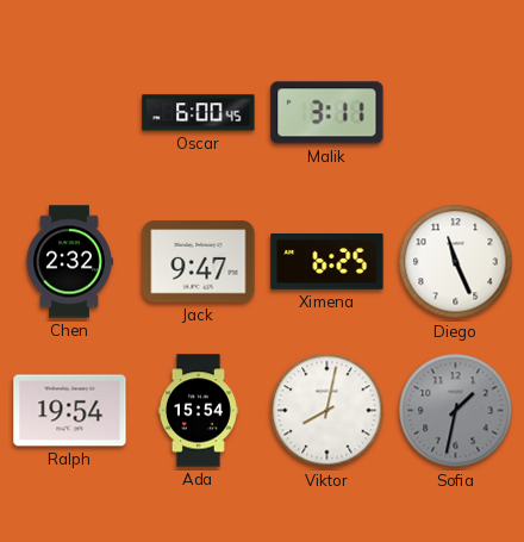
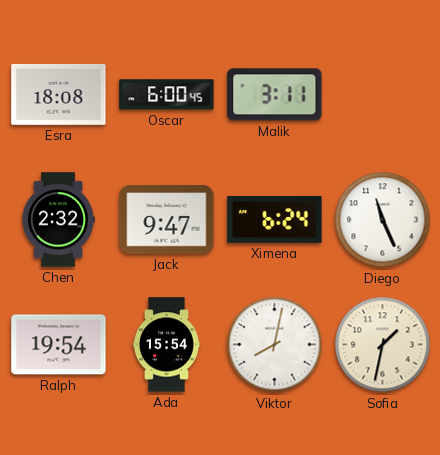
Esra: none -> 18:08
Ximena: 6:25 -> 6:24
Sofia dial: grey -> cream
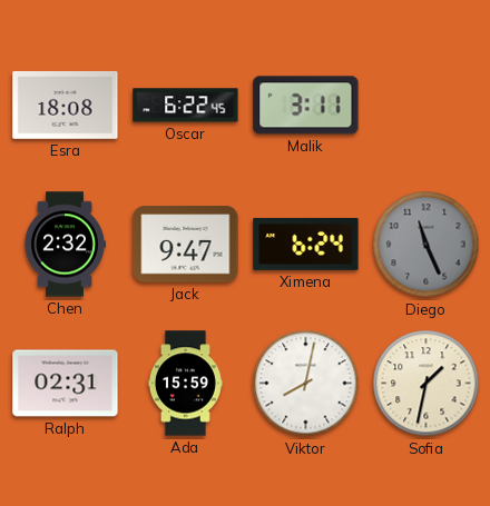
Oscar: 6:00 -> 6:22
Diego dial: white -> grey
Ralph: 19:54 -> 02:31
Ada: 15:54 -> 15:59
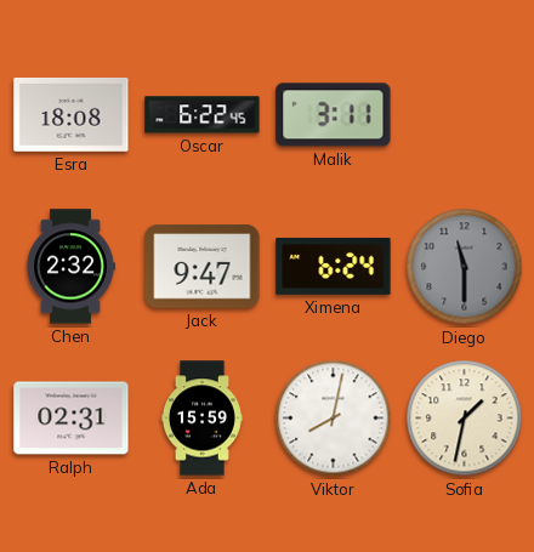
Diego: 11:26 -> 11:30
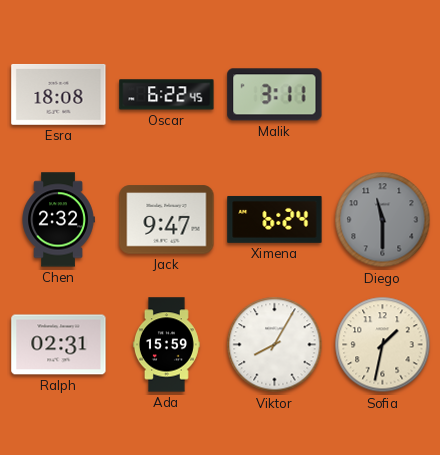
Viktor: 8:02 -> 8:05
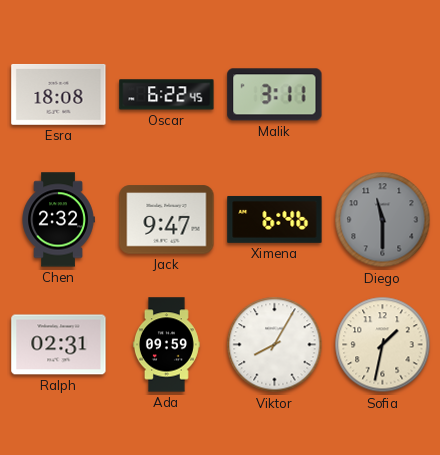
Ximena: 6:24 -> 6:46
Ada: 15:59 -> 09:59
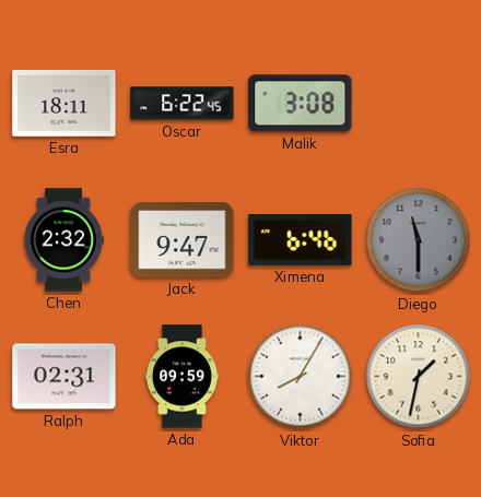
Esra: 18:08 -> 18:11
Malik: 3:11 -> 3:08
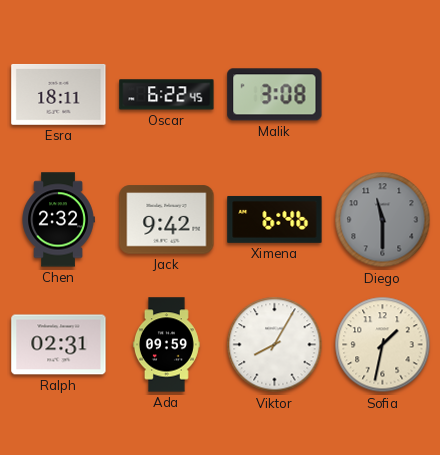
Jack: 9:47 -> 9:42
